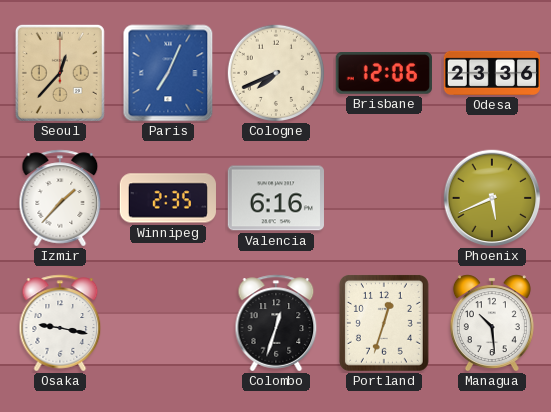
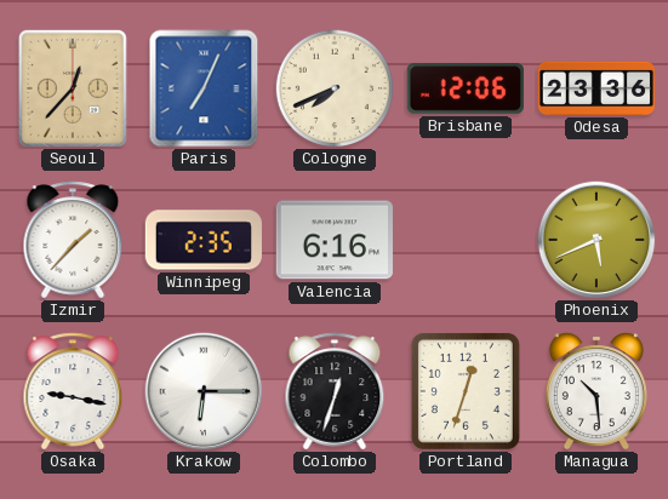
Krakow: none -> 6:15
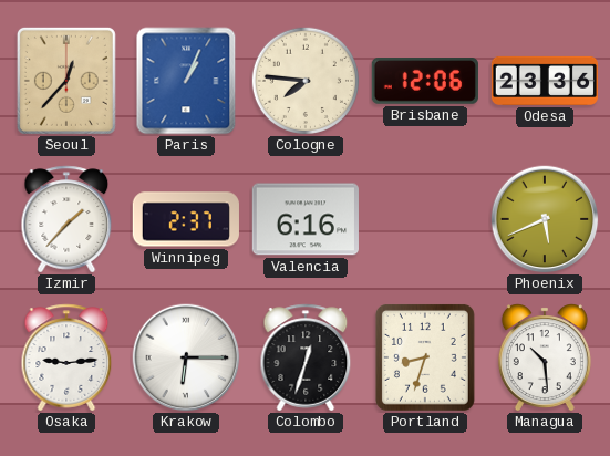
Paris: 7:04 -> 1:04
Cologne: 7:41 -> 7:46
Winnipeg: 2:35 -> 2:37
Osaka: 9:17 -> 9:14
Portland: 12:33 -> 8:33
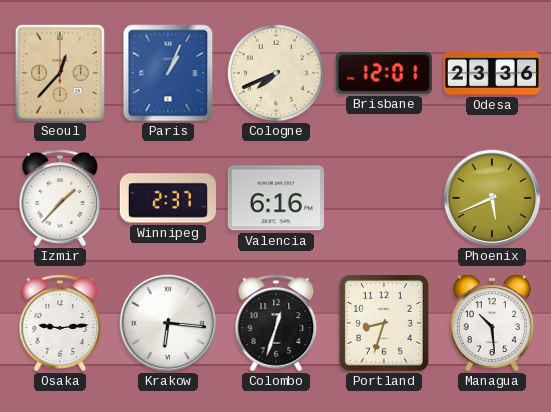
Cologne: 7:46 -> 7:41
Brisbane: 12:06 -> 12:01
Krakow: 6:15 -> 6:16
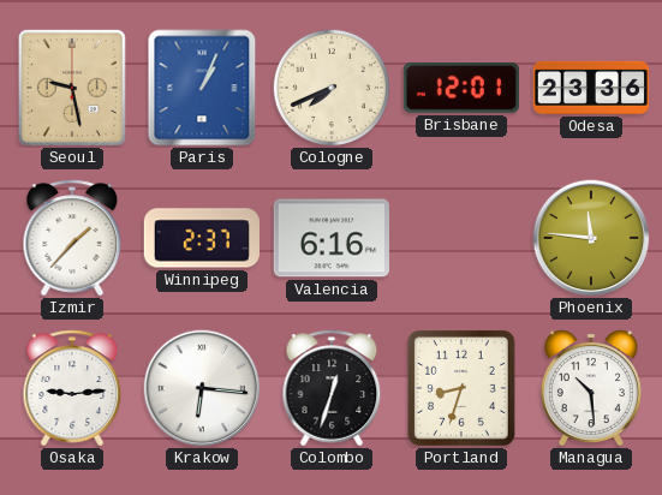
Seoul: 12:37 -> 9:28
Phoenix: 5:41 -> 11:46
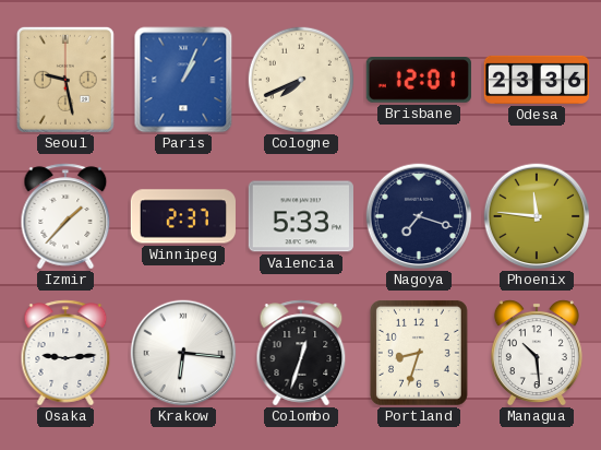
Valencia: 6:16 -> 5:33
Nagoya: none -> 7:18
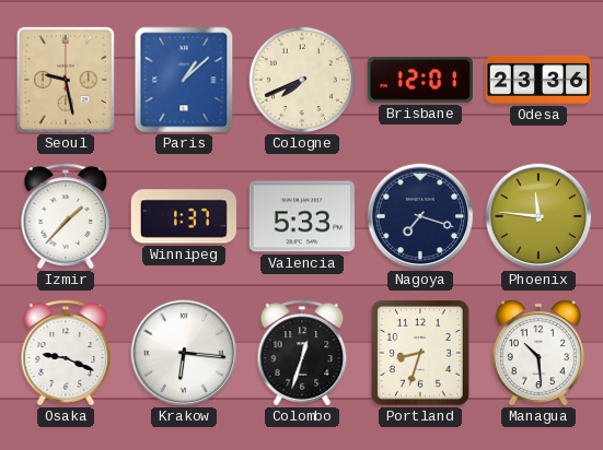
Paris: 1:04 -> 1:08
Winnipeg: 2:37 -> 1:37
Osaka: 9:14 -> 9:19
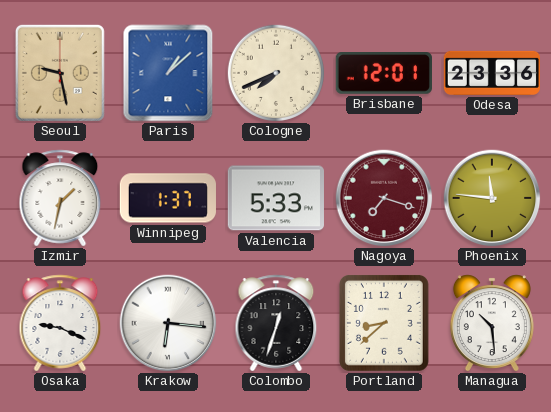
Izmir: 1:37 -> 1:32
Nagoya dial: navy -> burgundy
Portland: 8:33 -> 8:38
